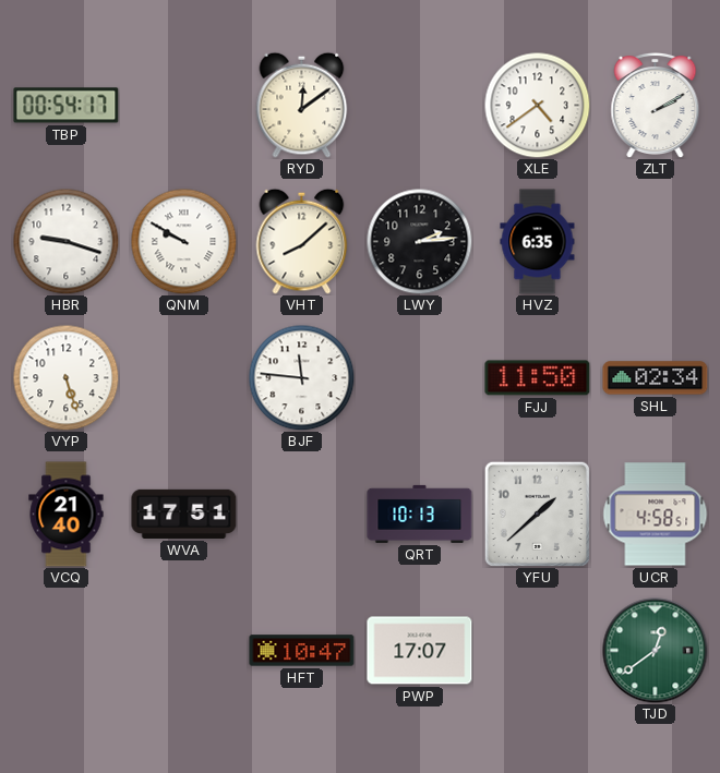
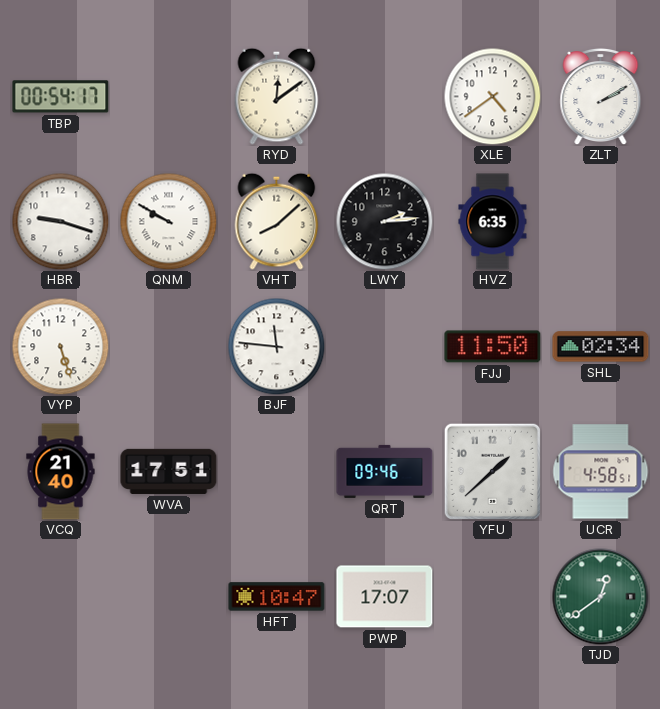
QRT: 10:13 -> 09:46
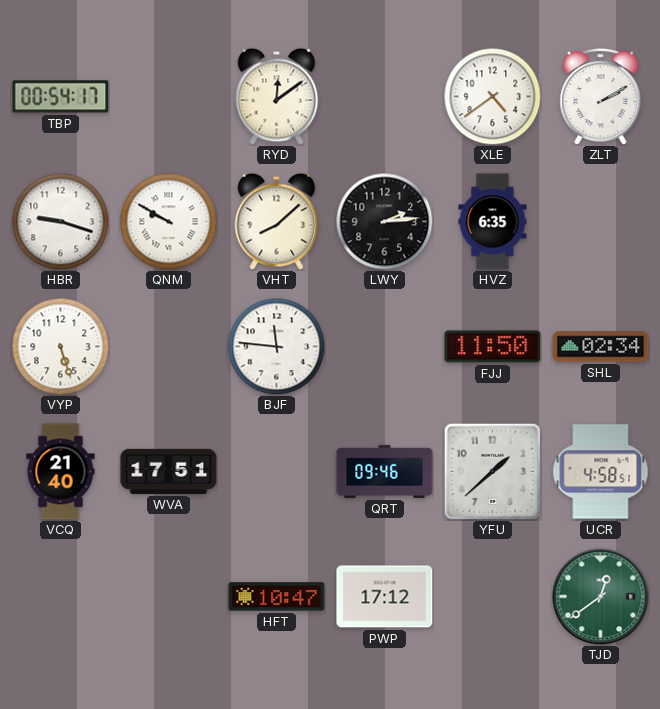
PWP: 17:07 -> 17:12
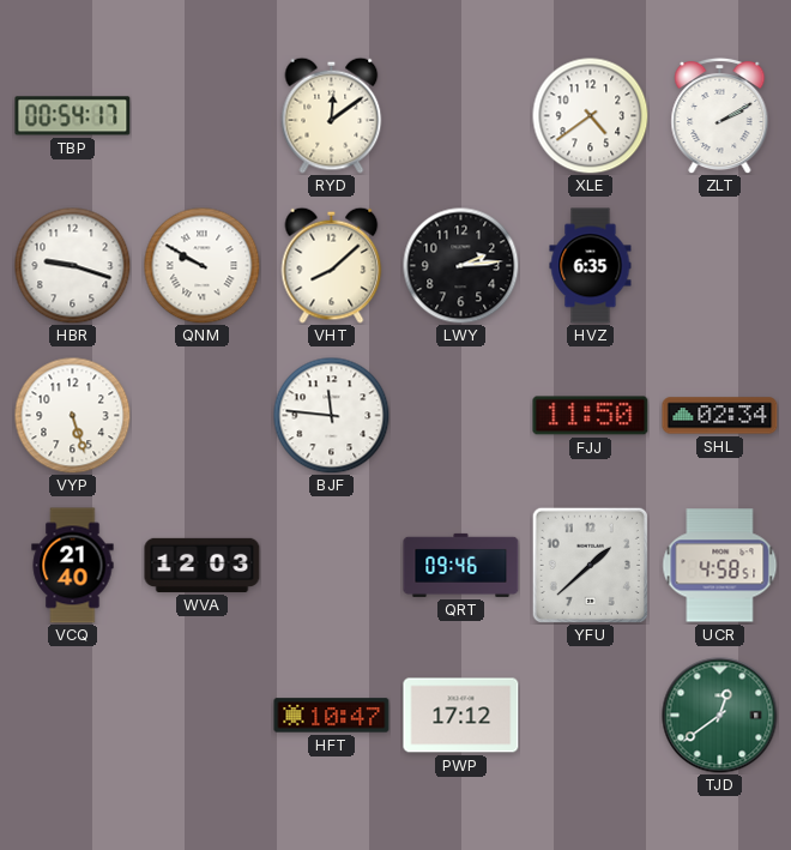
WVA: 17:51 -> 12:03
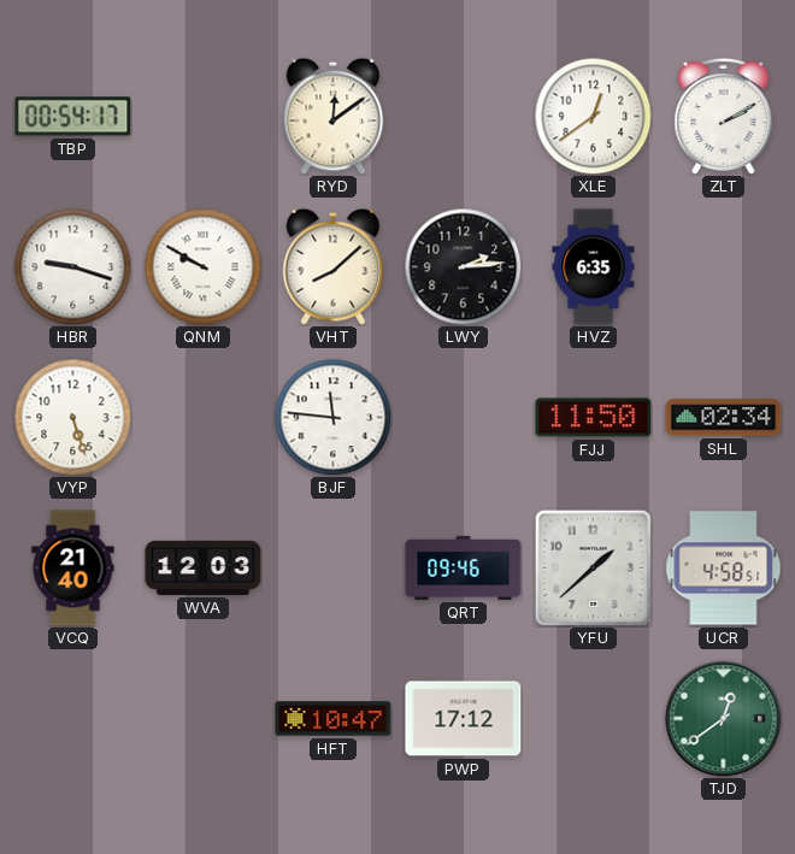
XLE: 4:39 -> 12:39
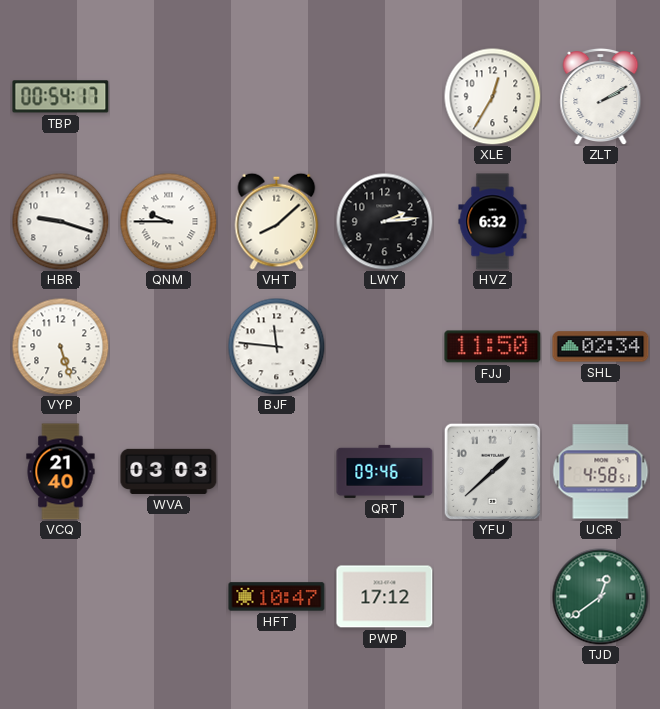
RYD: 12:09 -> none
XLE: 12:39 -> 12:35
QNM: 9:50 -> 9:45
HVZ: 6:35 -> 6:32
WVA: 12:03 -> 03:03
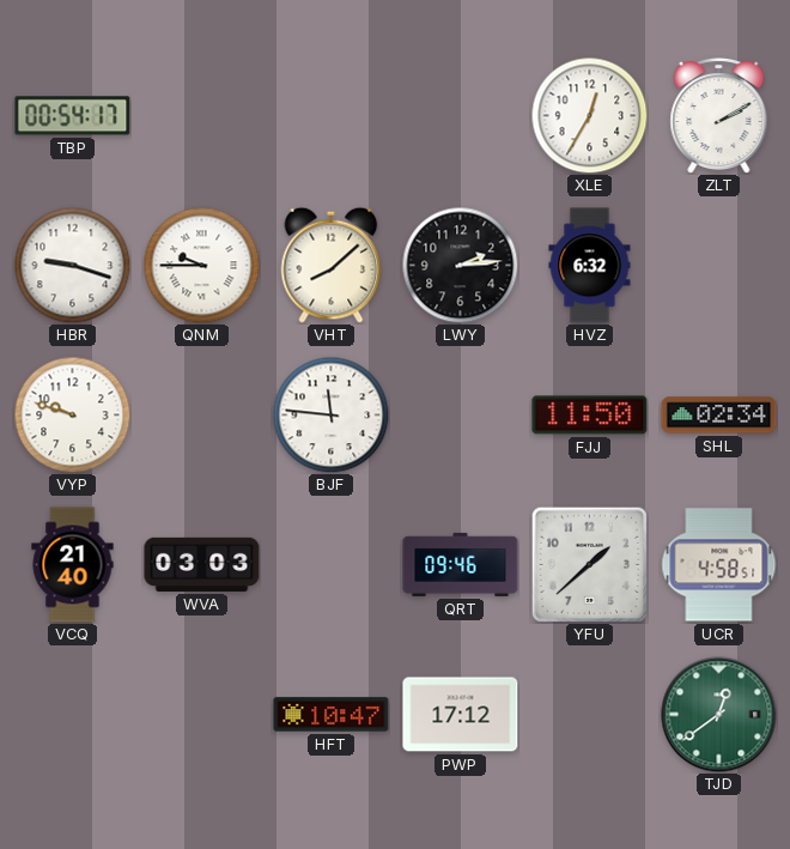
VYP: 5:27 -> 9:48
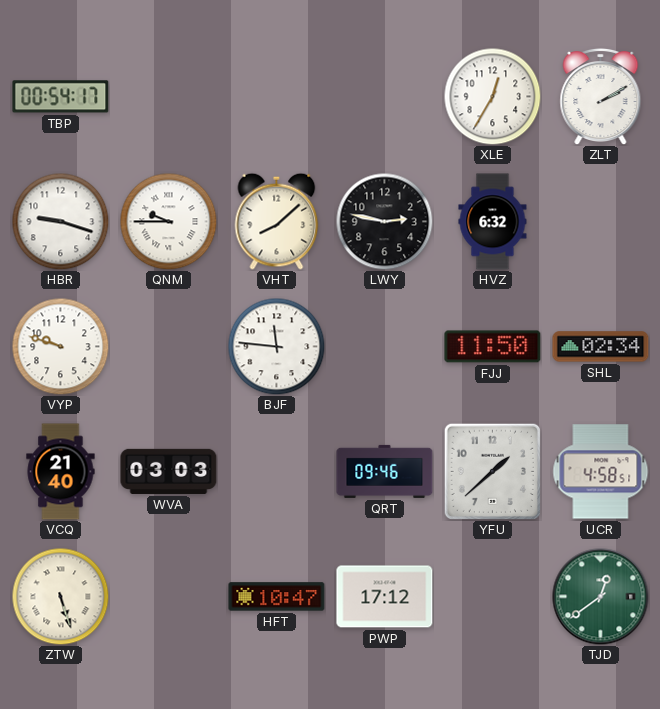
LWY: 2:14 -> 2:47
ZTW: none -> 5:27
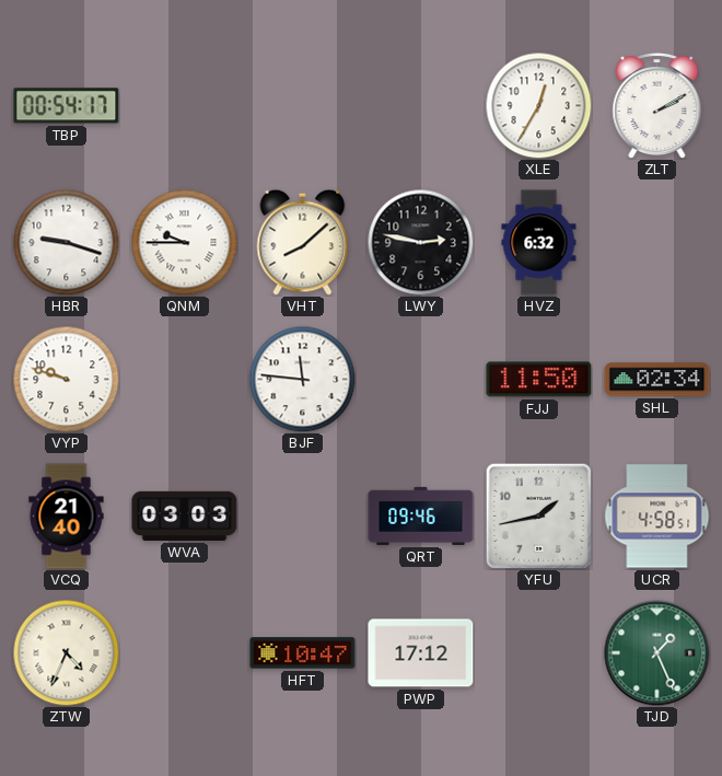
YFU: 1:38 -> 1:43
ZTW: 5:27 -> 4:34
TJD: 12:39 -> 1:26
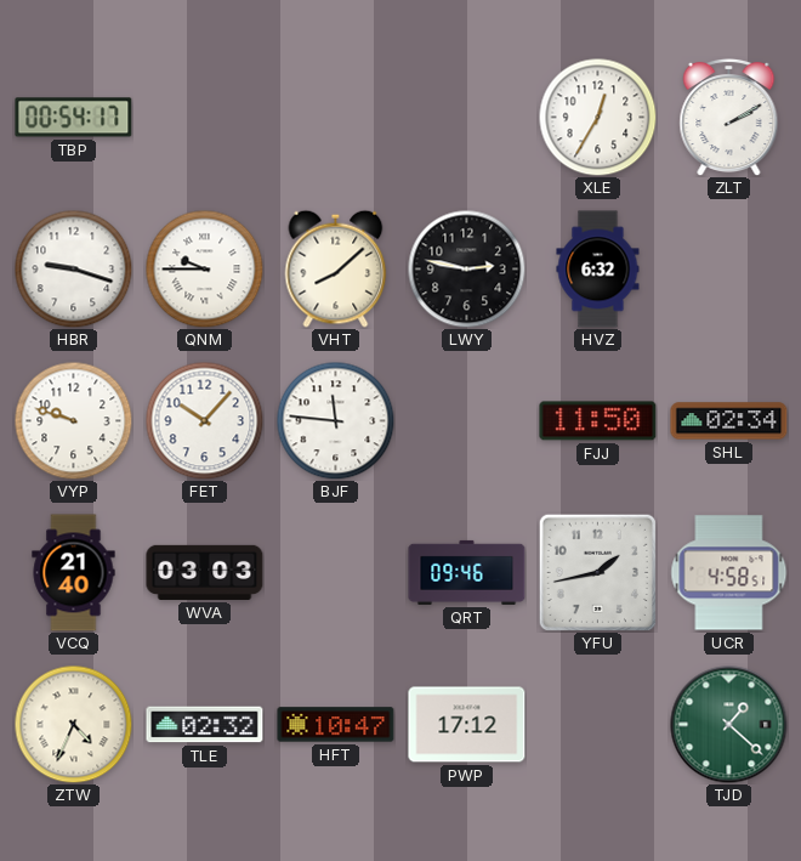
FET: none -> 10:07
TLE: none -> 02:32
TJD: 1:26 -> 1:22
